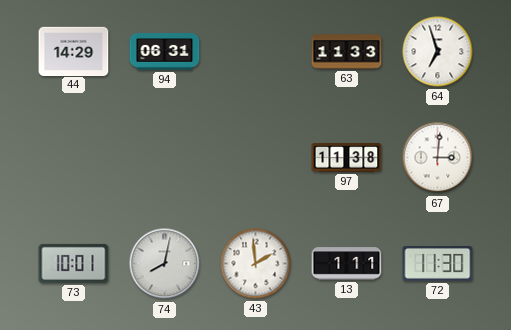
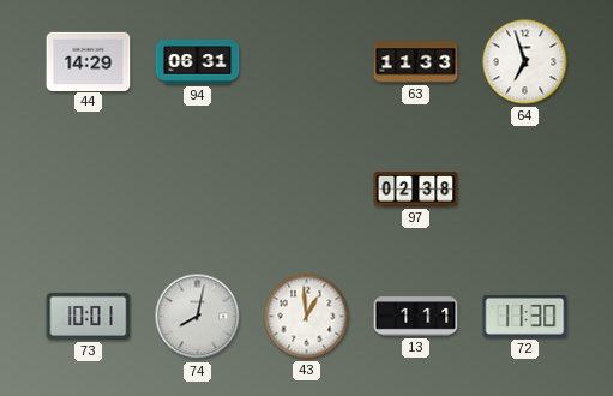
97: 11:38 -> 02:38
67: 3:01 -> none
43: 1:59 -> 12:59
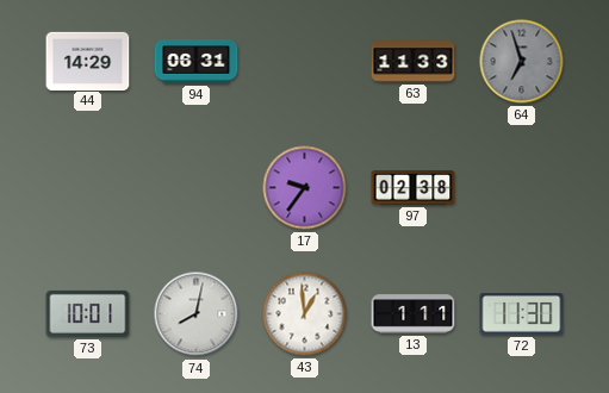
64 dial: white -> grey
17: none -> 9:36
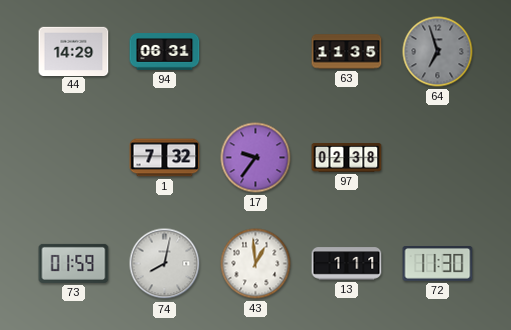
63: 11:33 -> 11:35
1: none -> 7:32
73: 10:01 -> 01:59
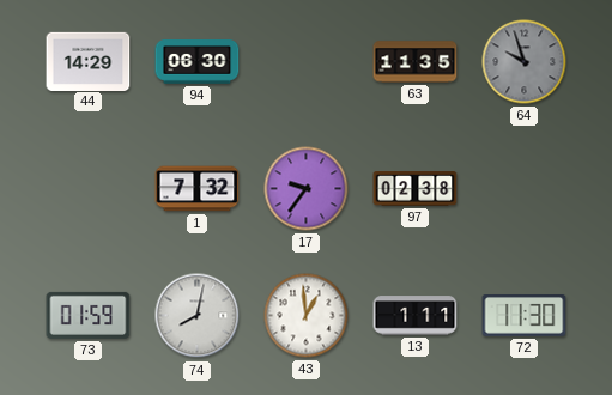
94: 06:31 -> 06:30
64: 6:57 -> 9:57
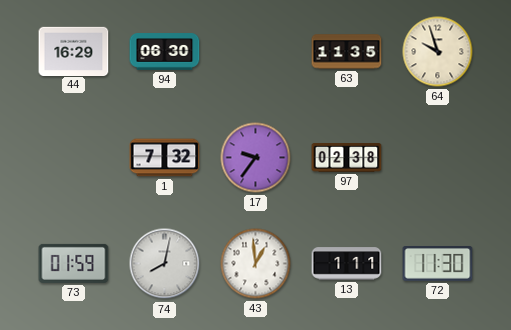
44: 14:29 -> 16:29
64 dial: grey -> cream
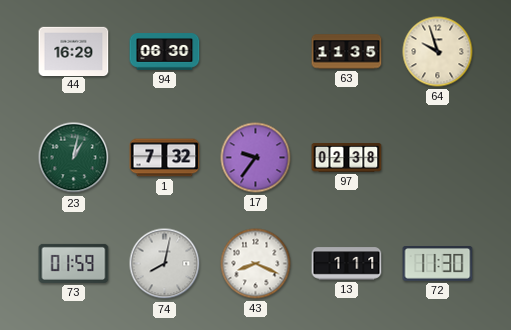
23: none -> 1:02
43: 12:59 -> 8:19
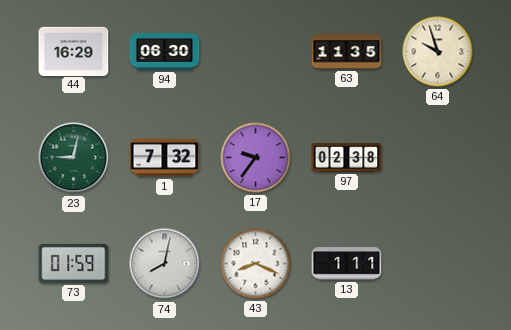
23: 1:02 -> 9:02
72: 11:30 -> none
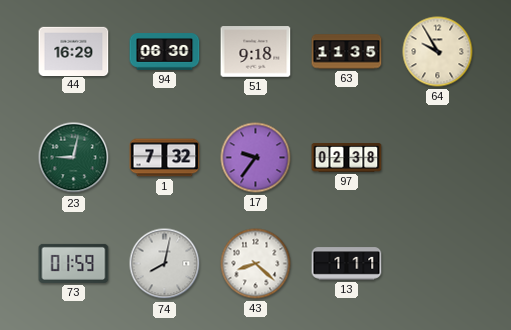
51: none -> 9:18
64: 9:57 -> 9:55
43: 8:19 -> 8:22
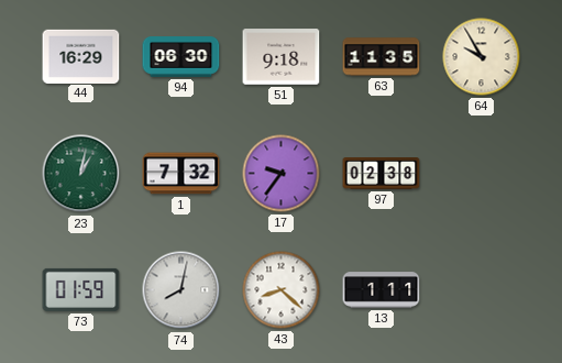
23: 9:02 -> 1:02
